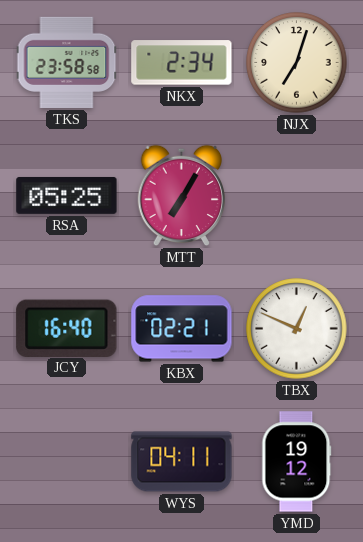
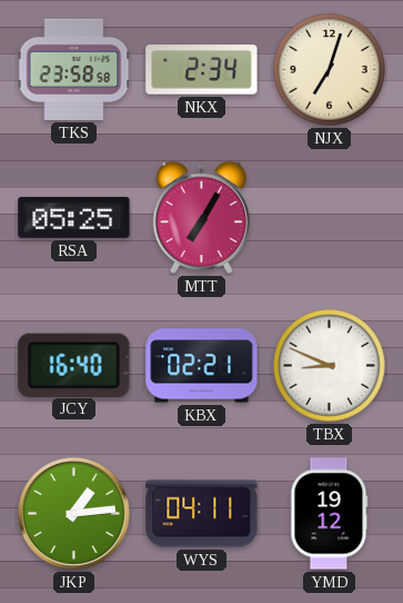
TBX: 12:49 -> 8:49
JKP: none -> 1:14
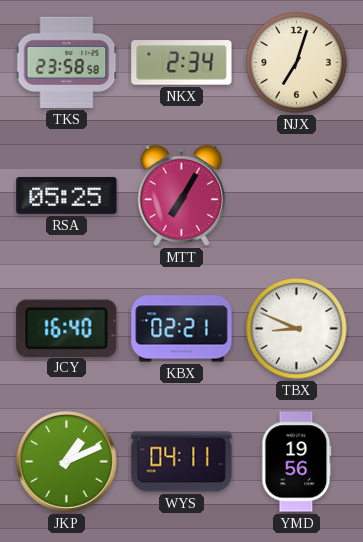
JKP: 1:14 -> 1:11
YMD: 19:12 -> 19:56
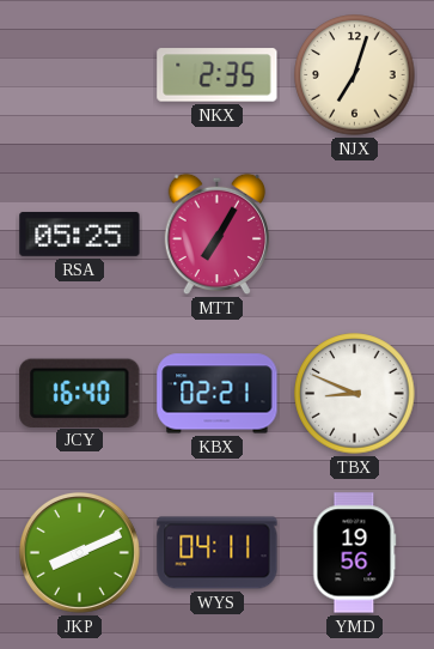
TKS: 23:58 -> none
NKX: 2:34 -> 2:35
JKP: 1:11 -> 8:11
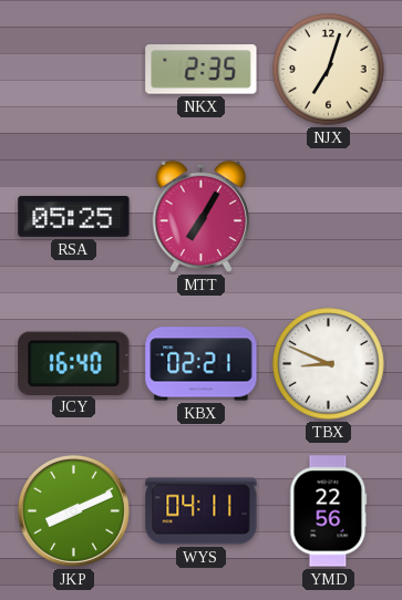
YMD: 19:56 -> 22:56
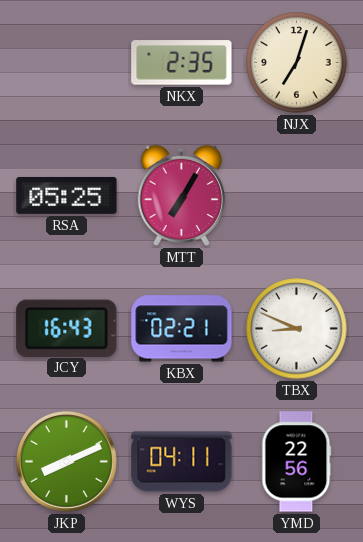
JCY: 16:40 -> 16:43
